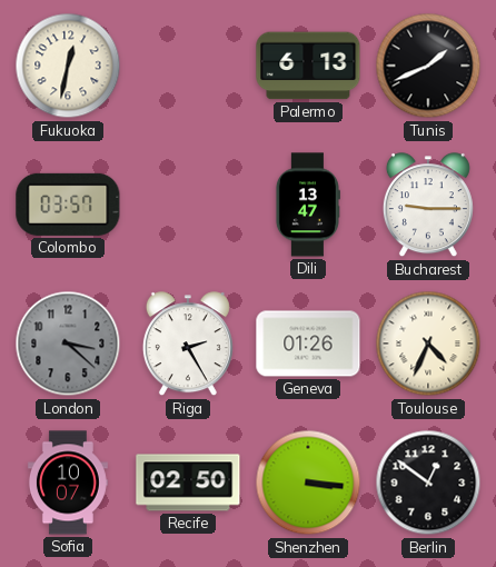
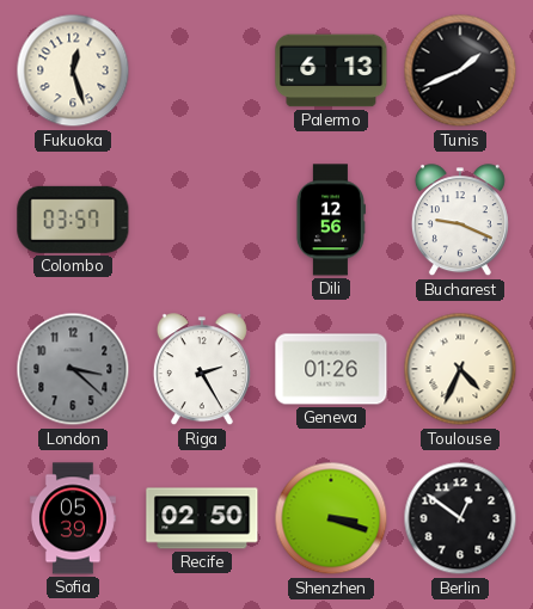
Fukuoka: 12:32 -> 12:27
Dili: 13:47 -> 12:56
Bucharest: 9:15 -> 9:19
Sofia: 10:07 -> 05:39
Shenzhen: 3:16 -> 3:18
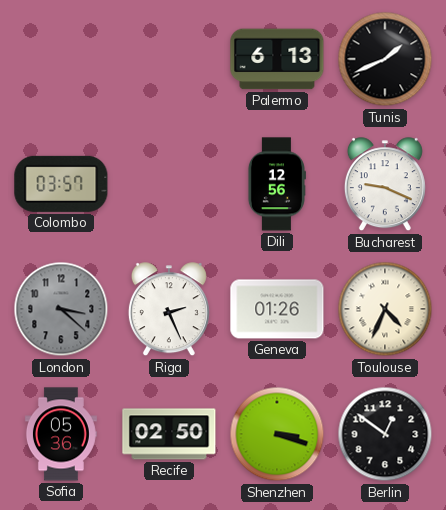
Fukuoka: 12:27 -> none
Riga: 2:25 -> 2:26
Sofia: 05:39 -> 05:36
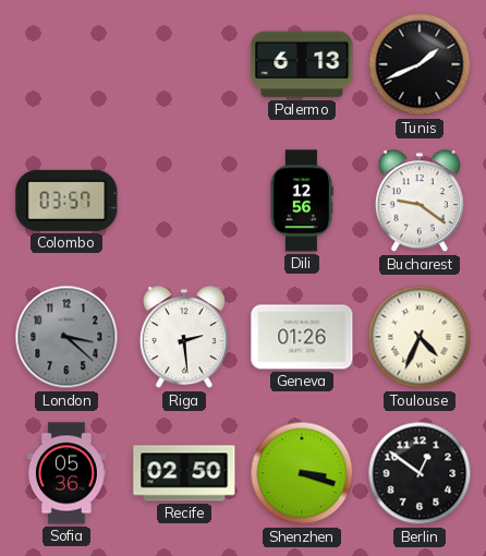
Bucharest: 9:19 -> 9:21
Riga: 2:26 -> 2:29
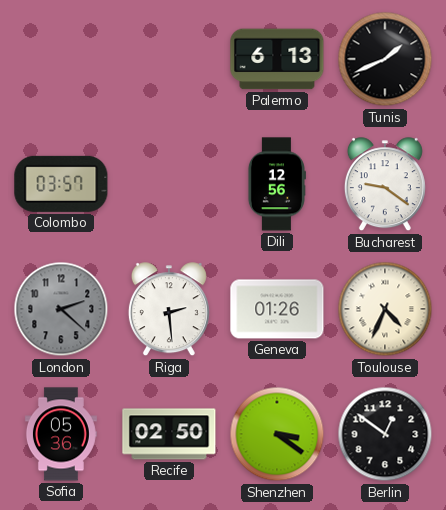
London: 3:22 -> 2:22
Shenzhen: 3:18 -> 3:21
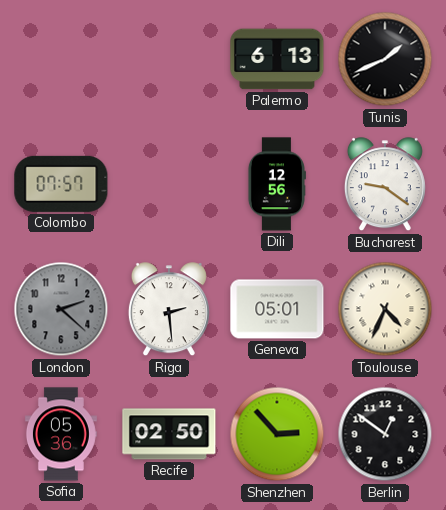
Colombo: 03:57 -> 07:57
Geneva: 01:26 -> 05:01
Shenzhen: 3:21 -> 2:53
